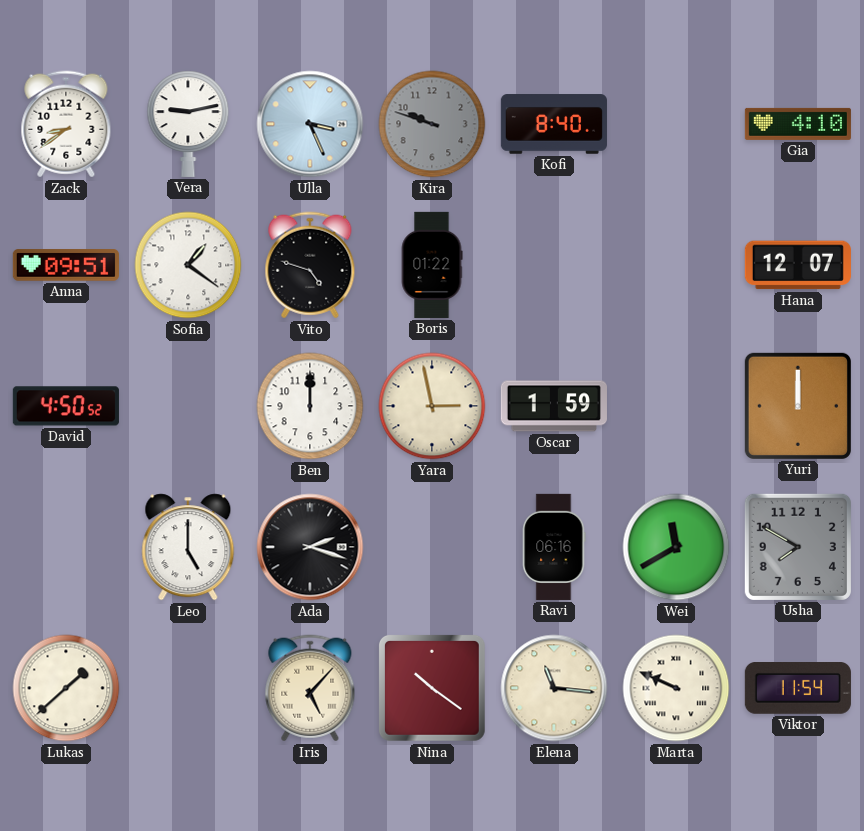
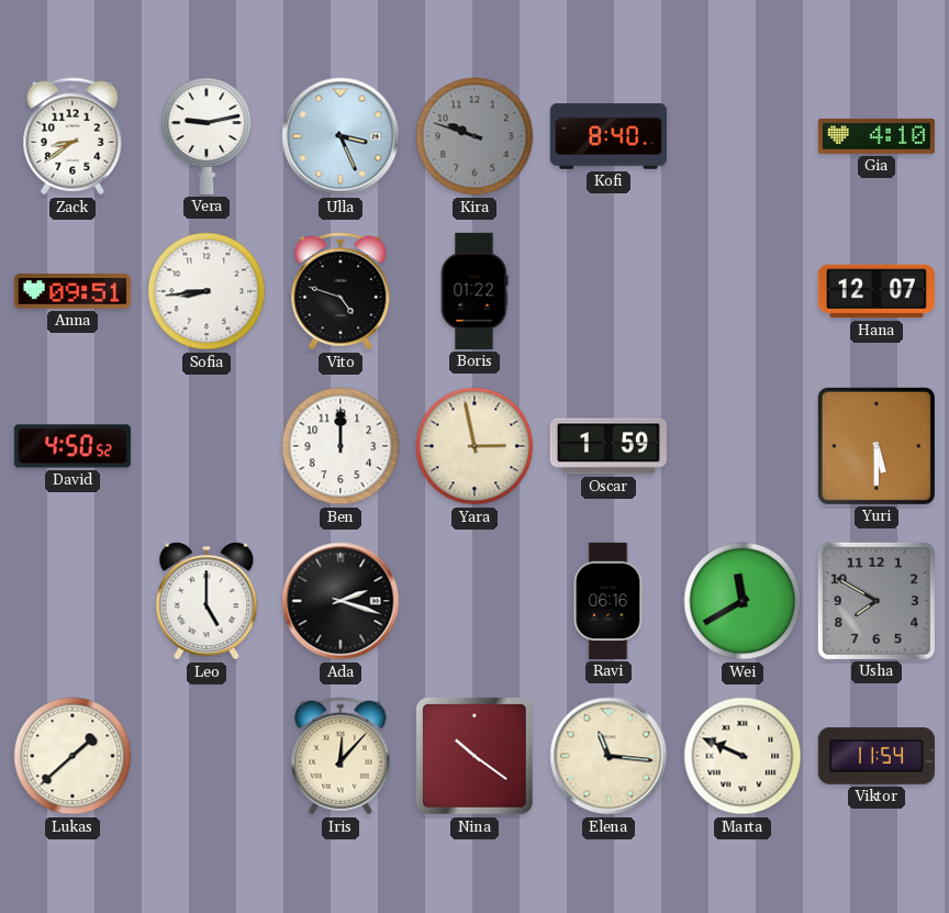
Sofia: 1:21 -> 8:44
Yuri: 12:00 -> 5:30
Iris: 5:07 -> 12:07
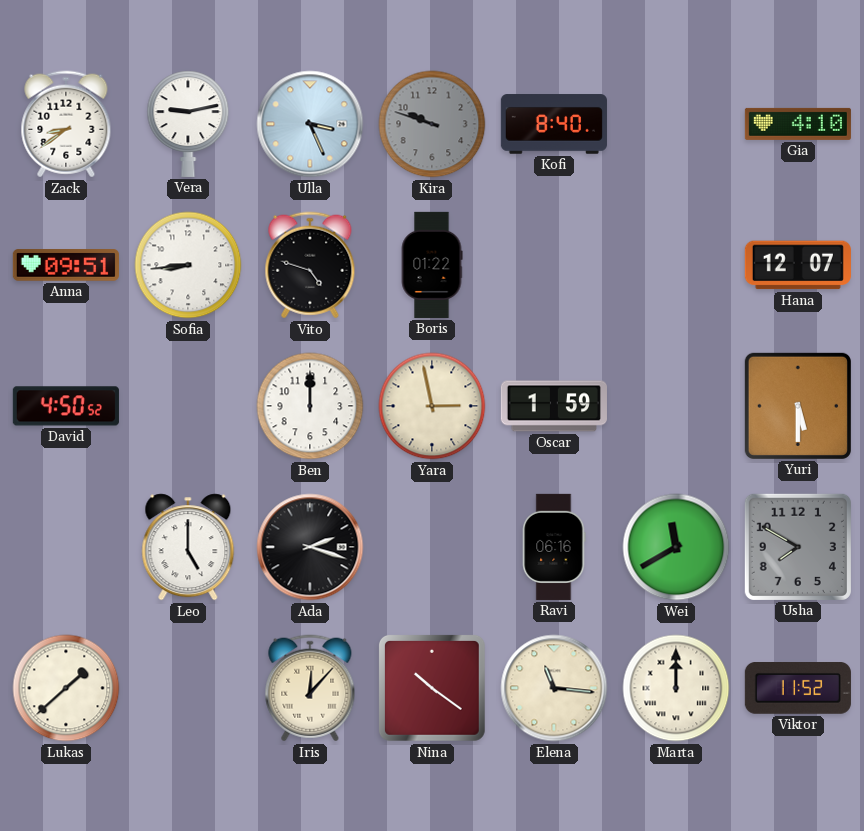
Marta: 9:49 -> 12:00
Viktor: 11:54 -> 11:52
